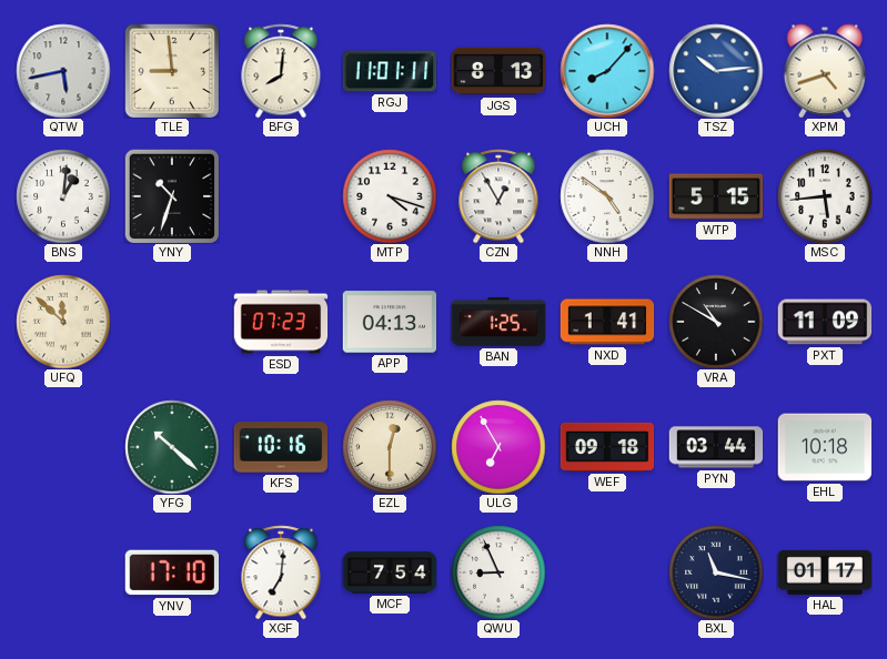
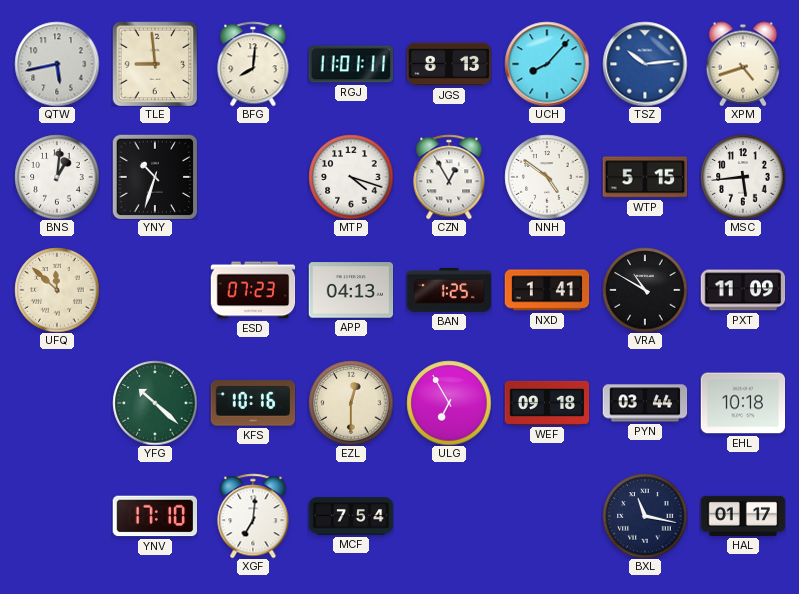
QWU: 8:56 -> none
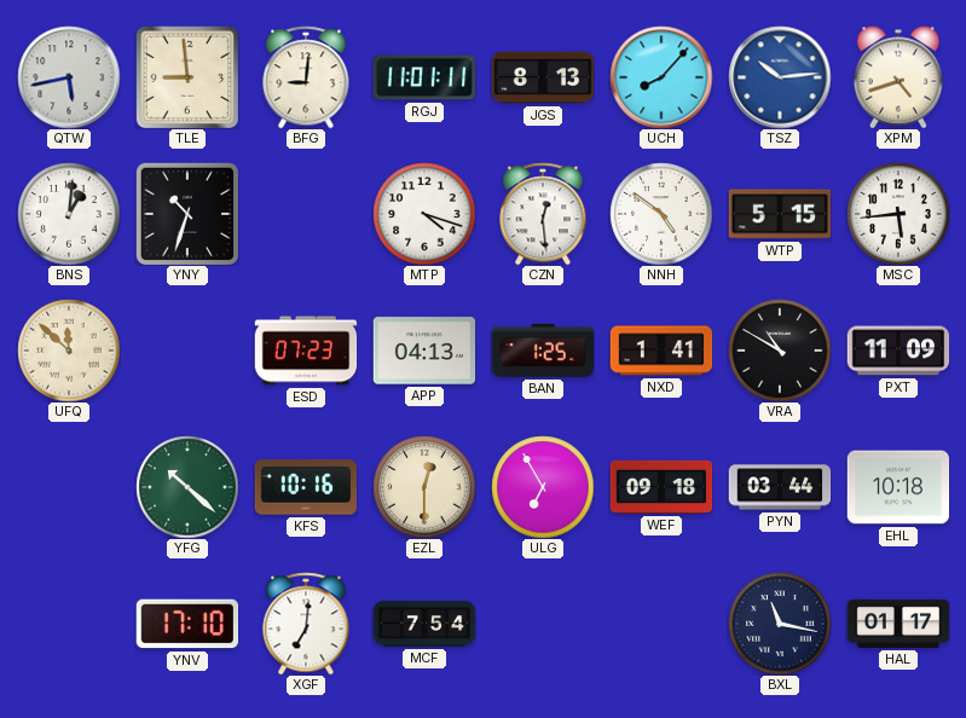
BFG: 8:01 -> 9:01
CZN: 12:55 -> 12:29
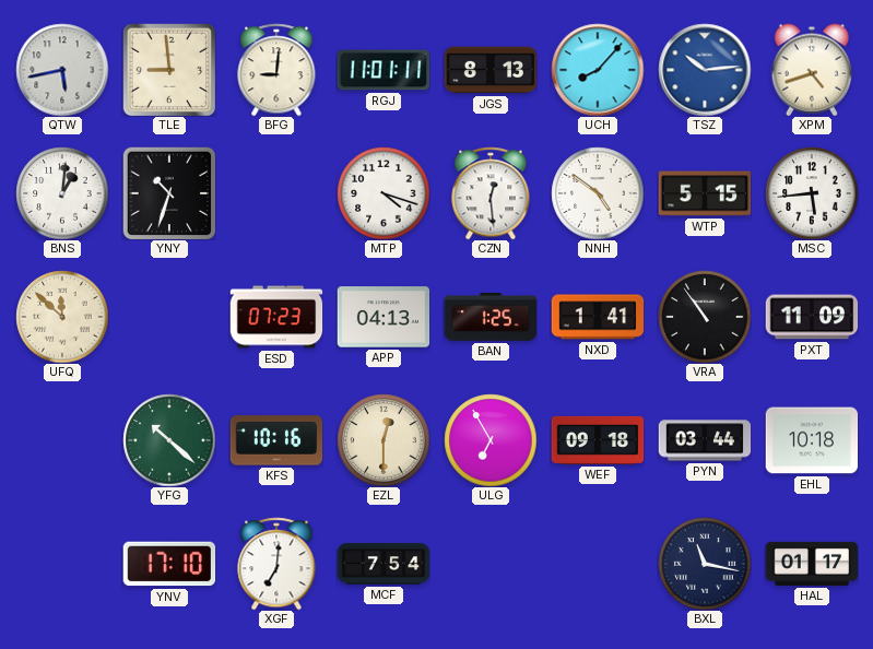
VRA: 10:50 -> 10:54
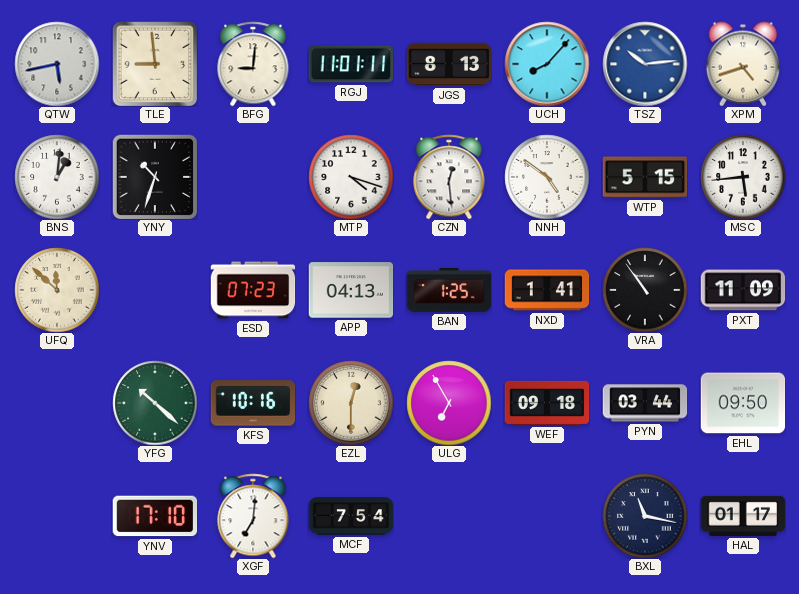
EHL: 10:18 -> 09:50
